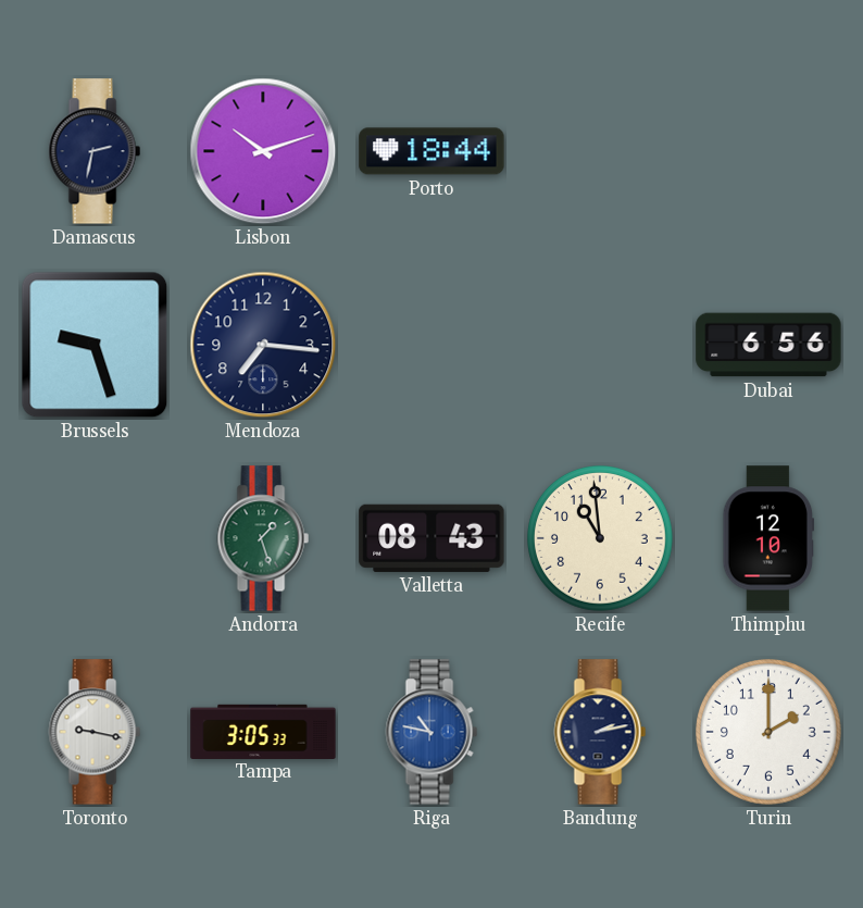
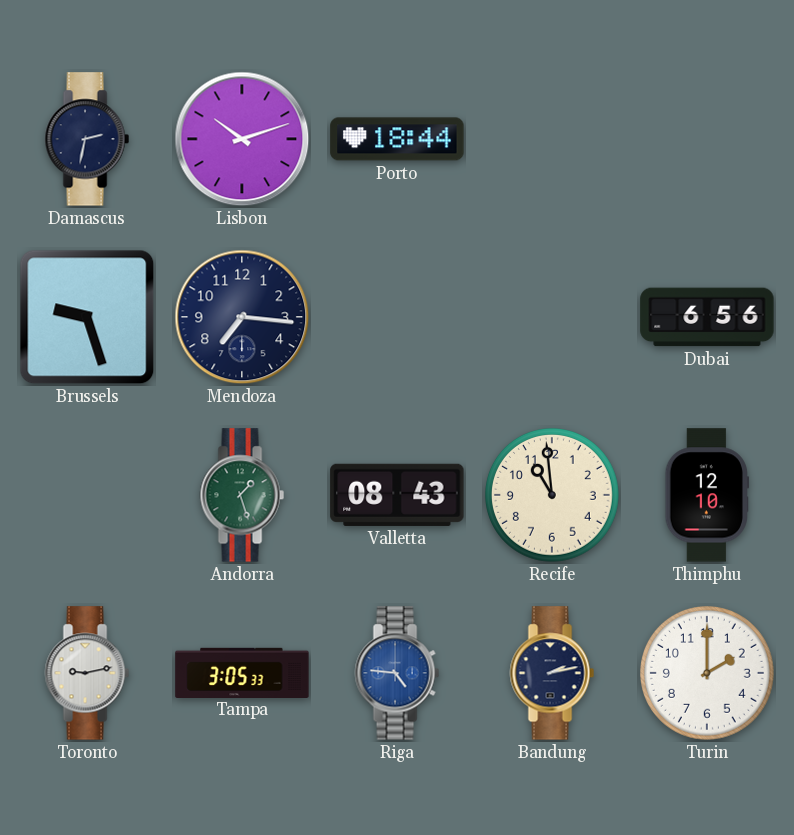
Toronto: 9:17 -> 9:13
Riga: 10:47 -> 4:46
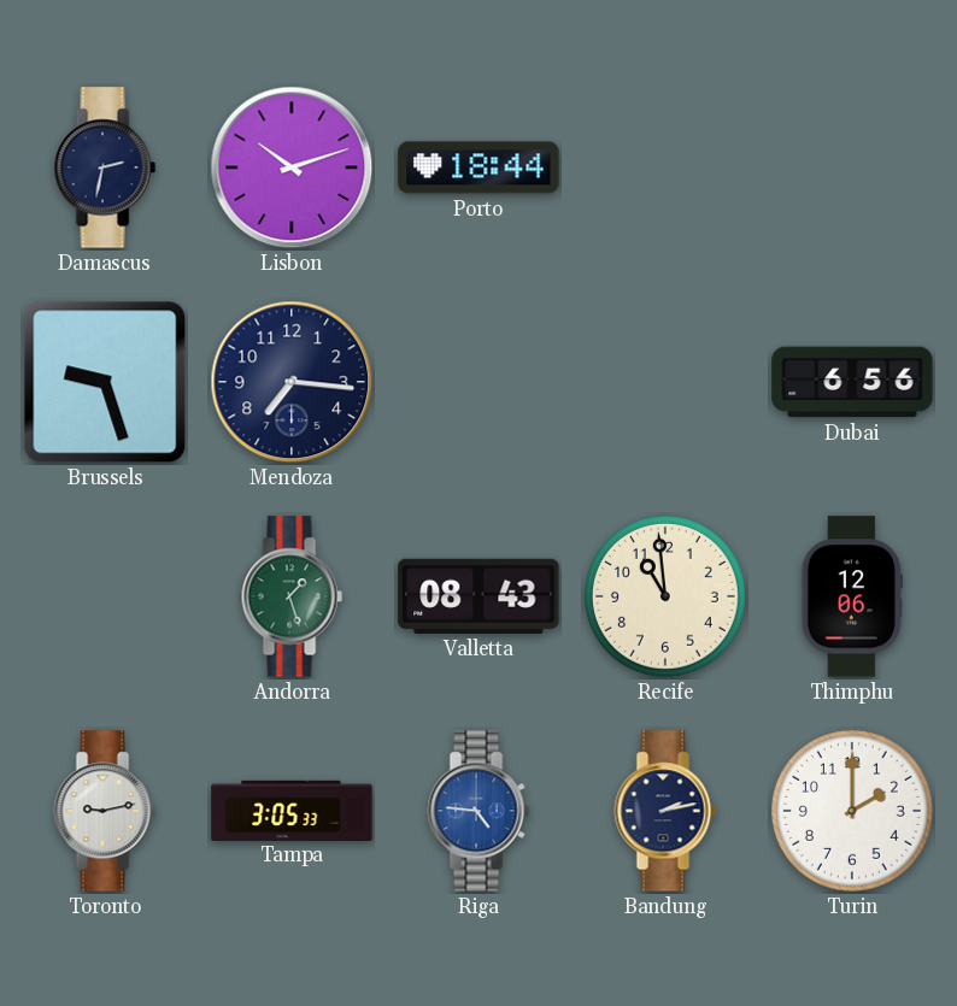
Thimphu: 12:10 -> 12:06
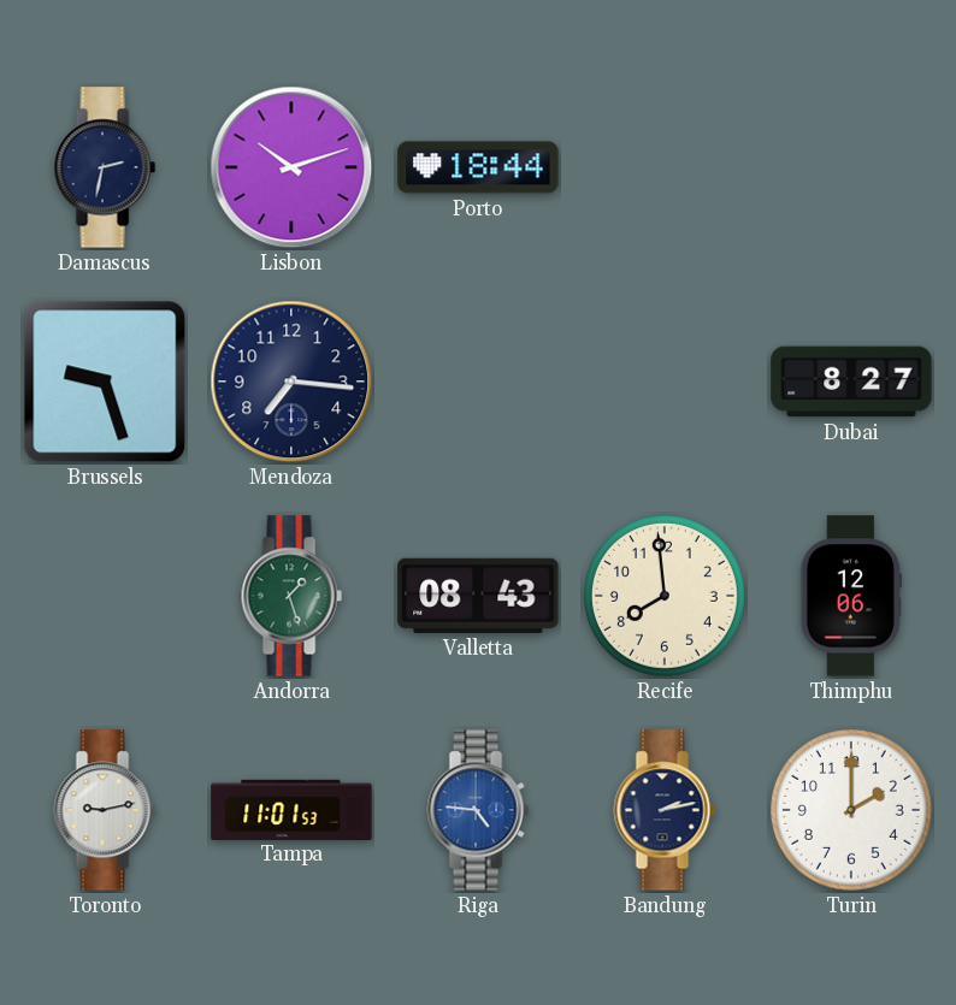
Dubai: 6:56 -> 8:27
Recife: 10:59 -> 7:59
Tampa: 3:05 -> 11:01
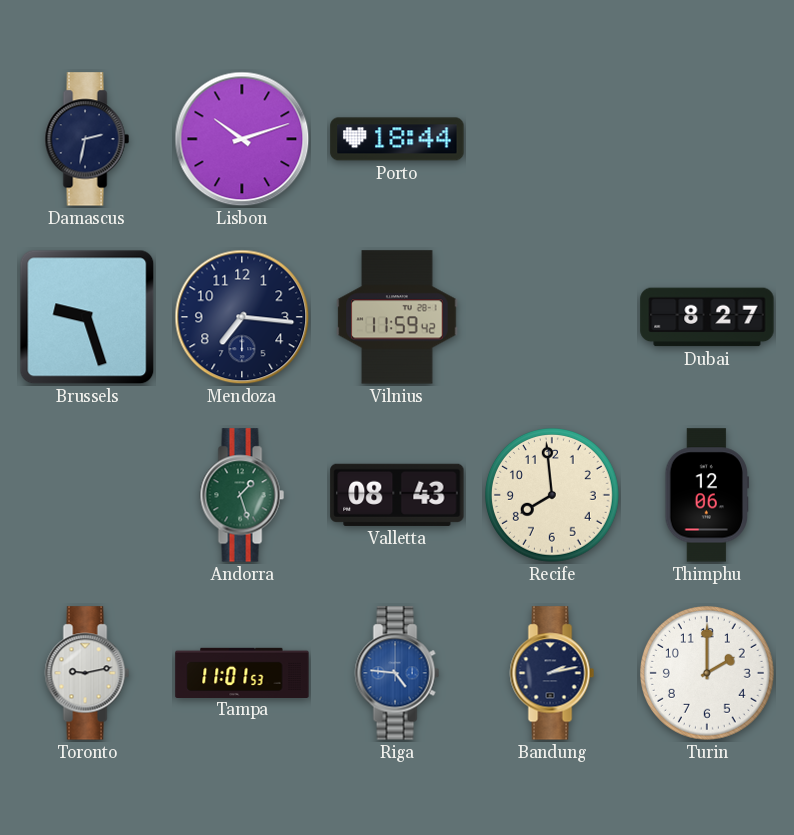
Vilnius: none -> 11:59
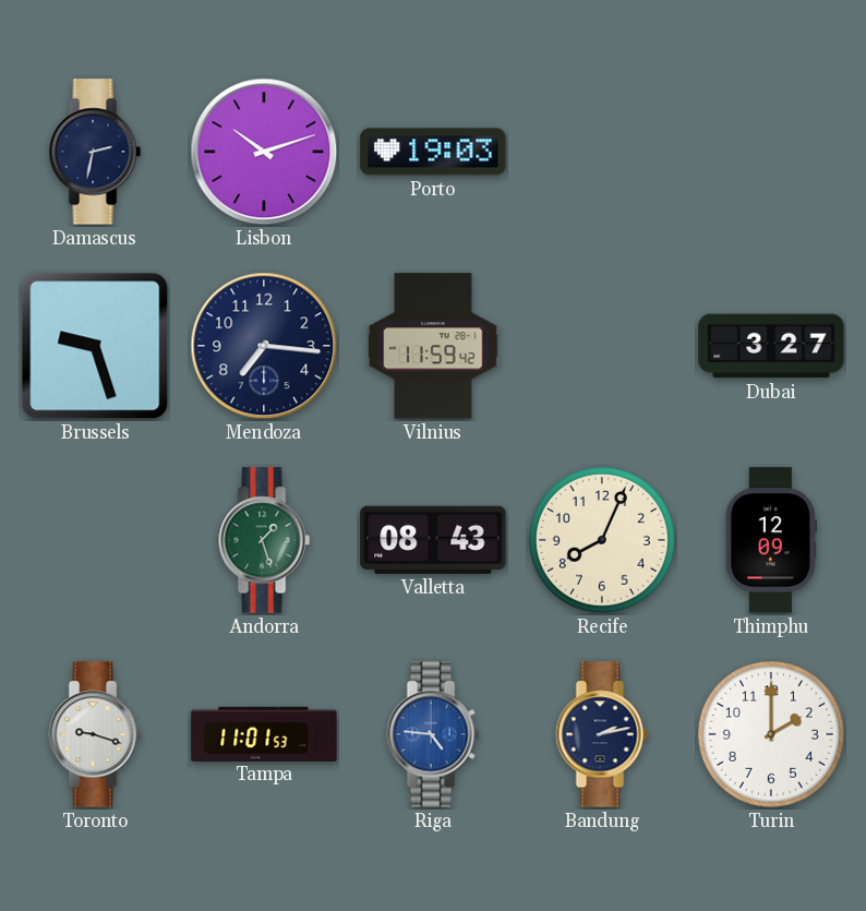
Porto: 18:44 -> 19:03
Dubai: 8:27 -> 3:27
Recife: 7:59 -> 8:04
Thimphu: 12:06 -> 12:09
Toronto: 9:13 -> 9:18
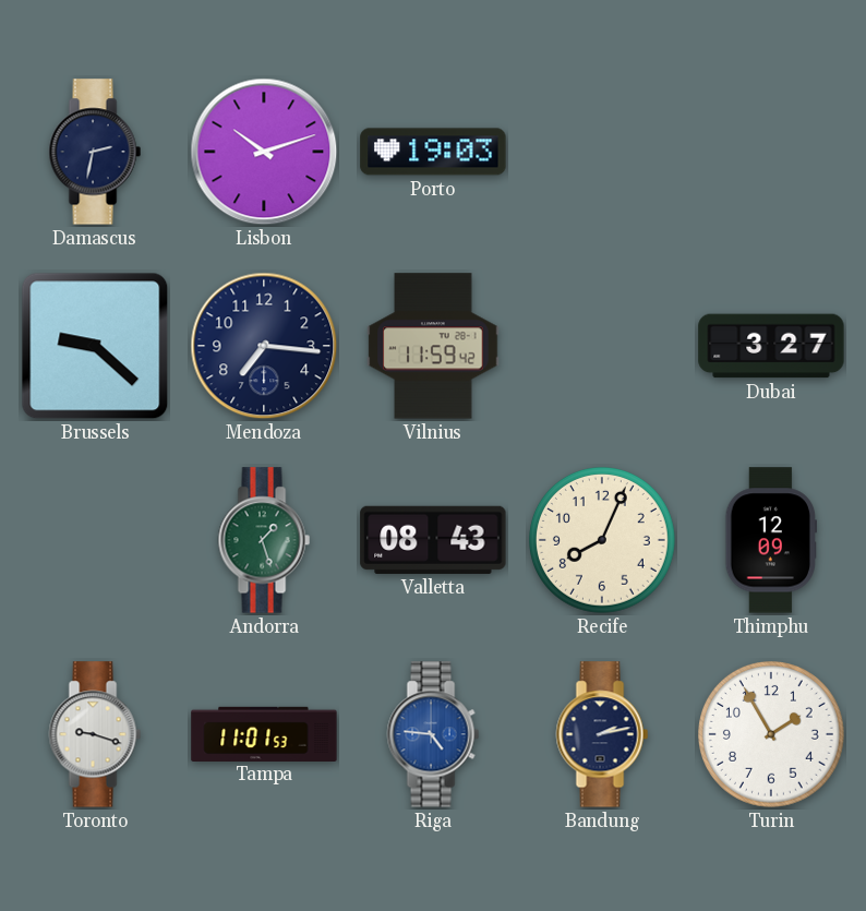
Brussels: 9:27 -> 9:22
Turin: 2:00 -> 1:55
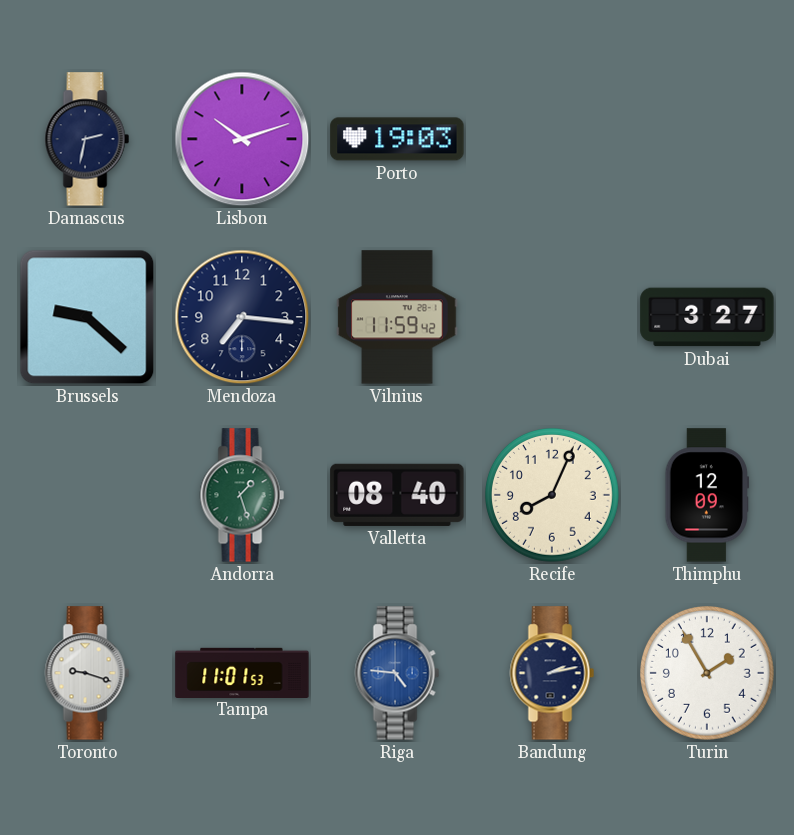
Valletta: 08:43 -> 08:40
